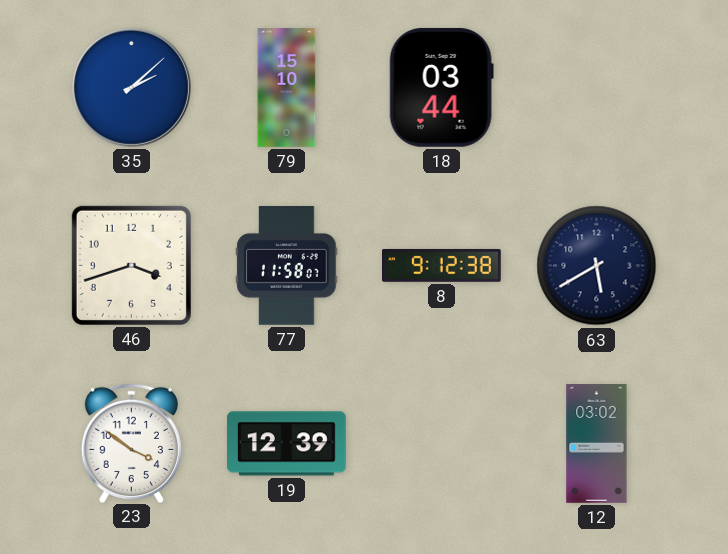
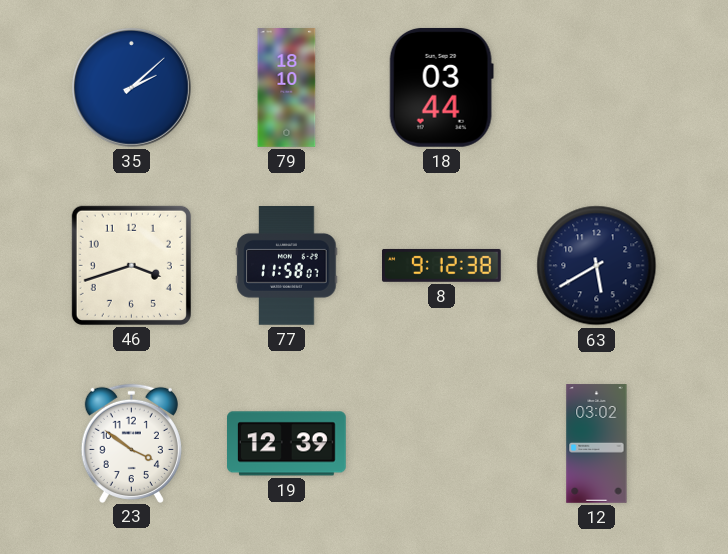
79: 15:10 -> 18:10
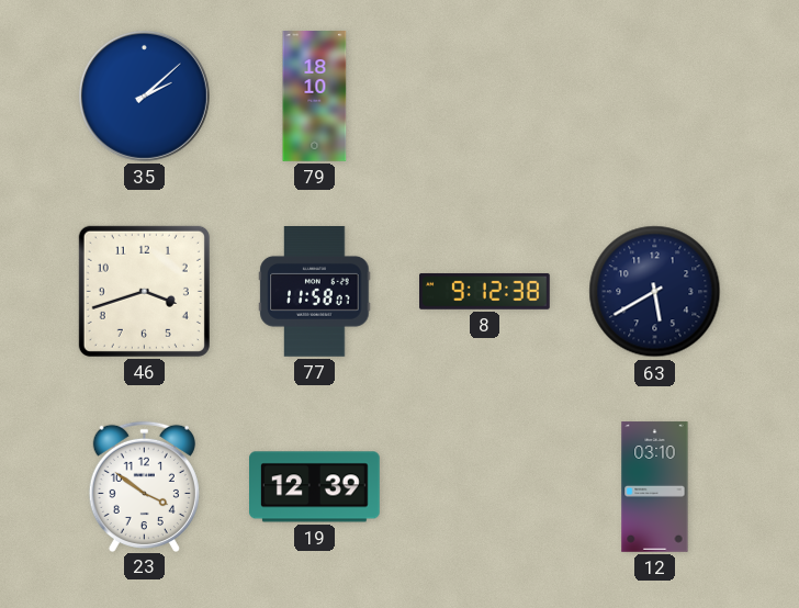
18: 03:44 -> none
12: 03:02 -> 03:10
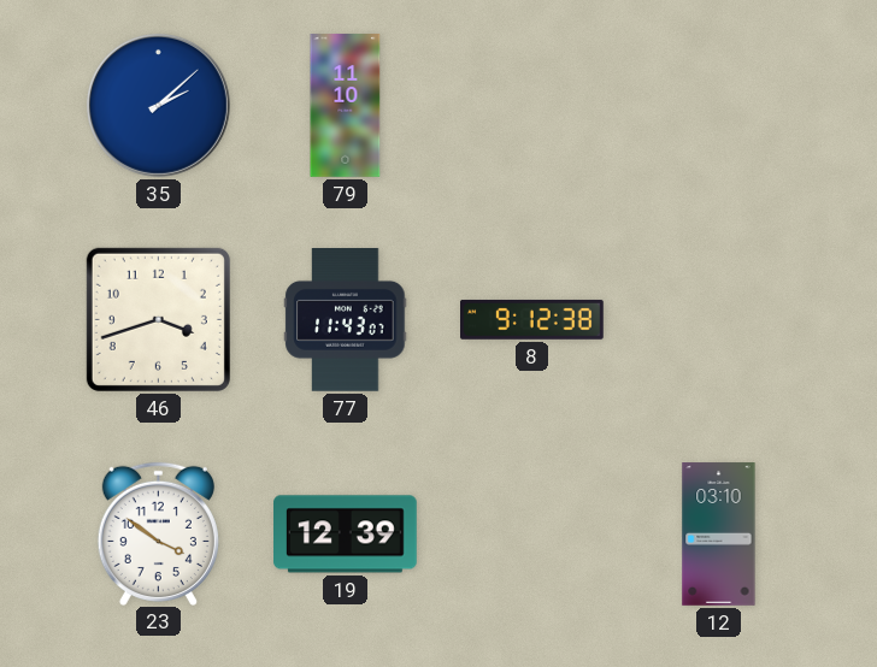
79: 18:10 -> 11:10
77: 11:58 -> 11:43
63: 5:40 -> none
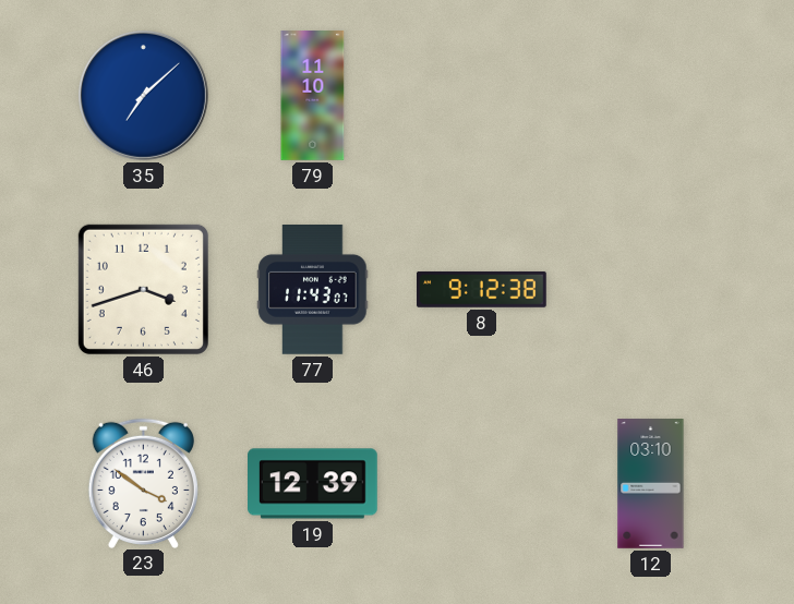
35: 2:08 -> 7:08
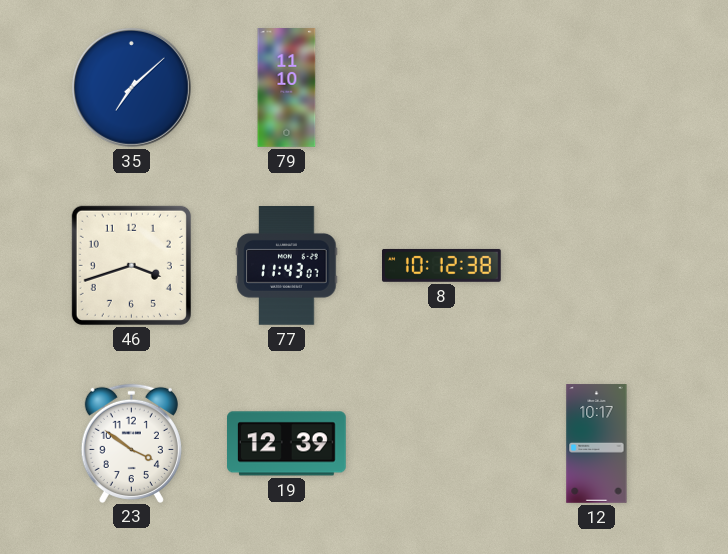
8: 9:12 -> 10:12
12: 03:10 -> 10:17
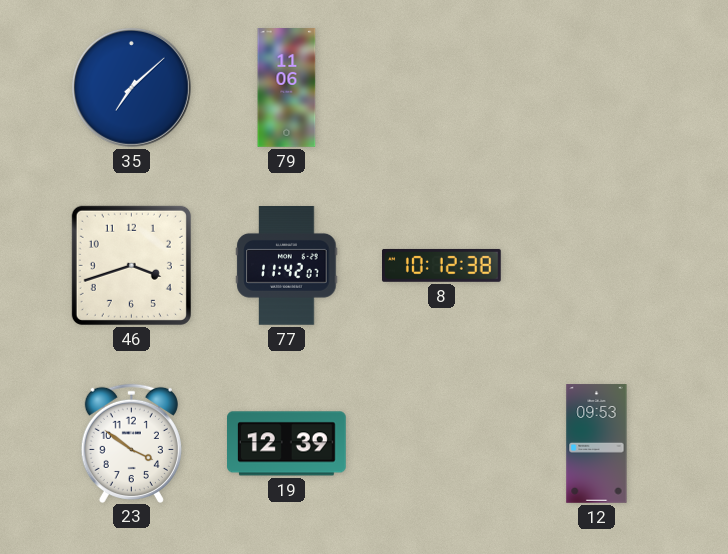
79: 11:10 -> 11:06
77: 11:43 -> 11:42
12: 10:17 -> 09:53
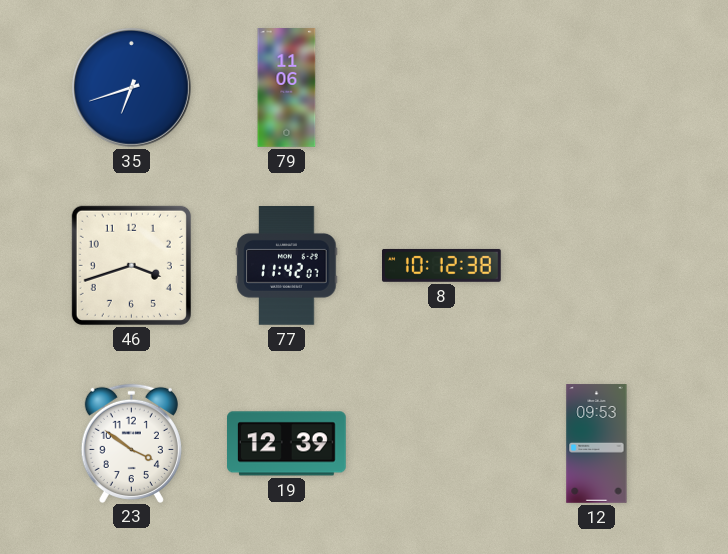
35: 7:08 -> 6:42
